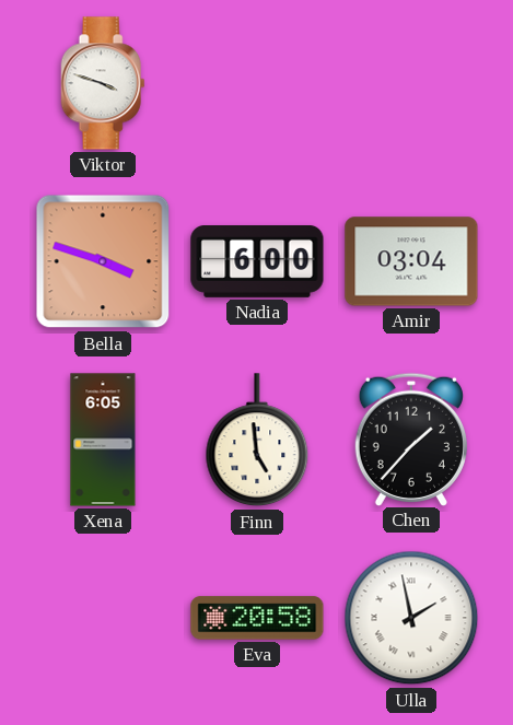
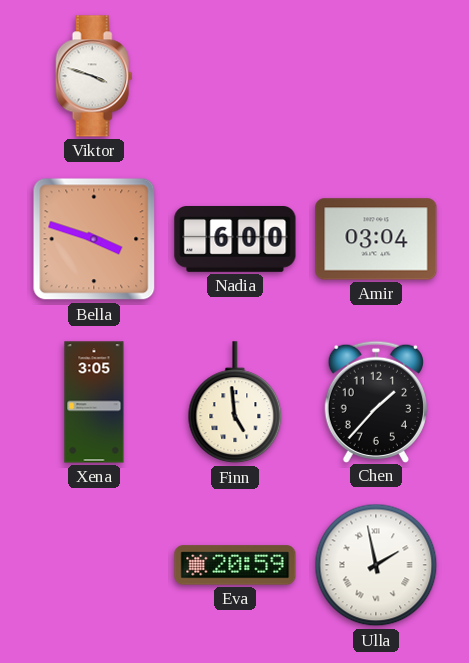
Xena: 6:05 -> 3:05
Eva: 20:58 -> 20:59
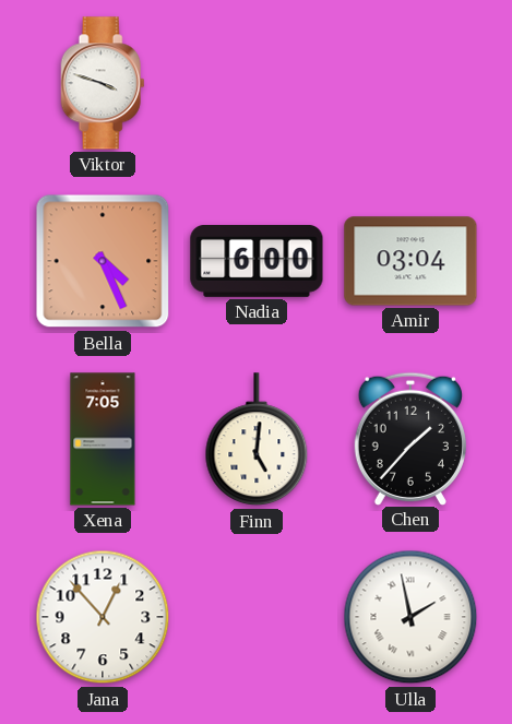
Bella: 3:48 -> 4:26
Xena: 3:05 -> 7:05
Finn: 4:59 -> 5:01
Jana: none -> 12:53
Eva: 20:59 -> none
